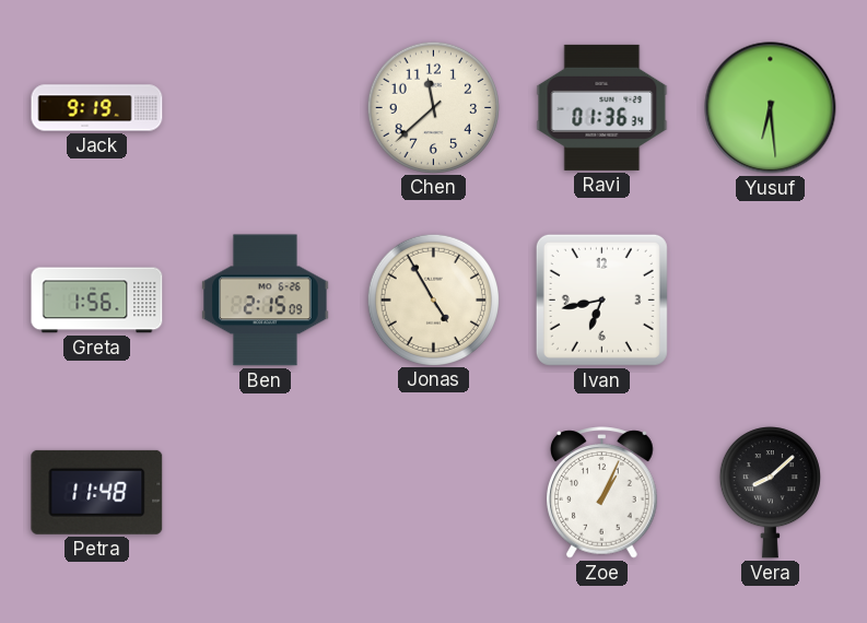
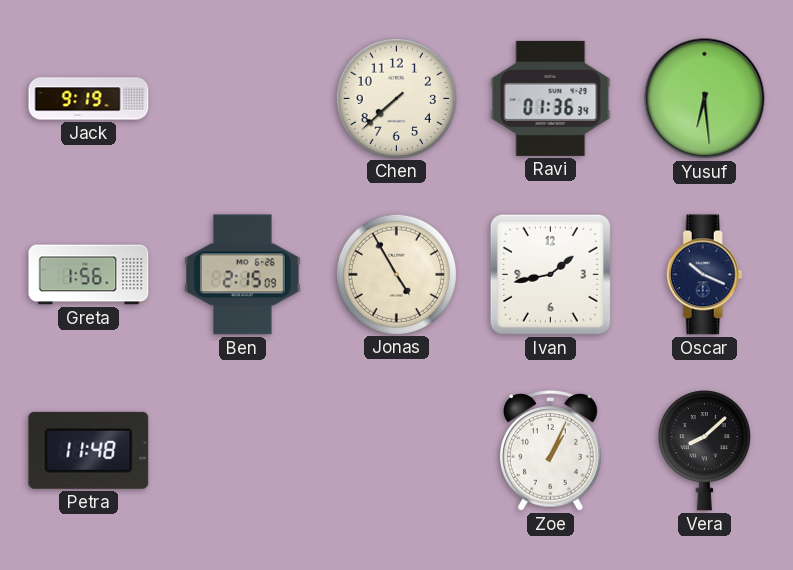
Chen: 11:38 -> 7:38
Ivan: 6:43 -> 1:43
Oscar: none -> 10:19
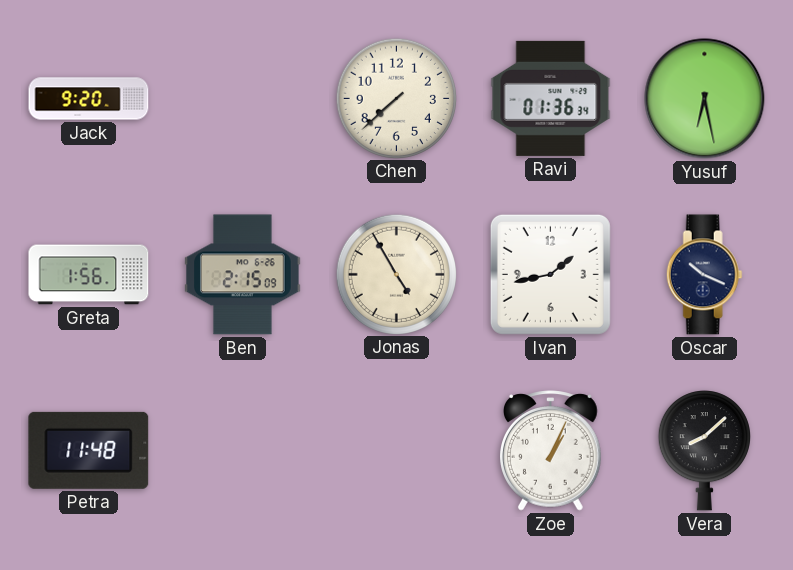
Jack: 9:19 -> 9:20
Yusuf: 6:29 -> 6:28
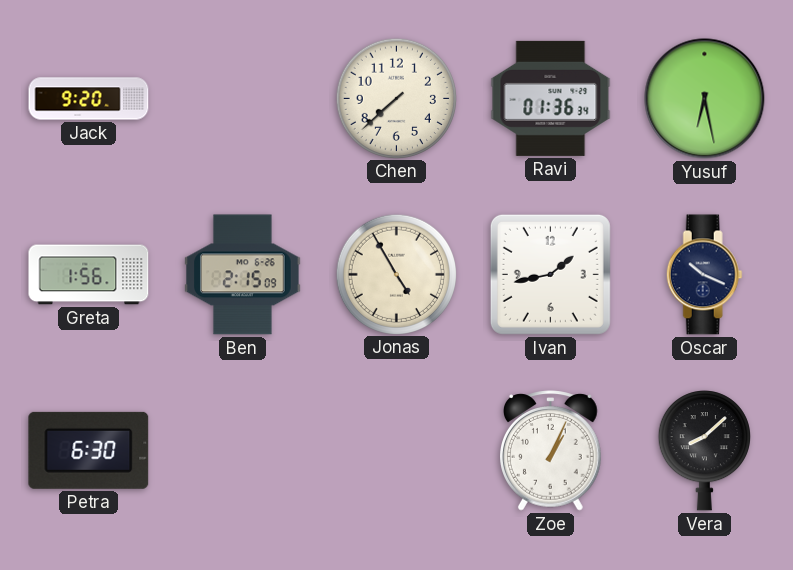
Petra: 11:48 -> 6:30
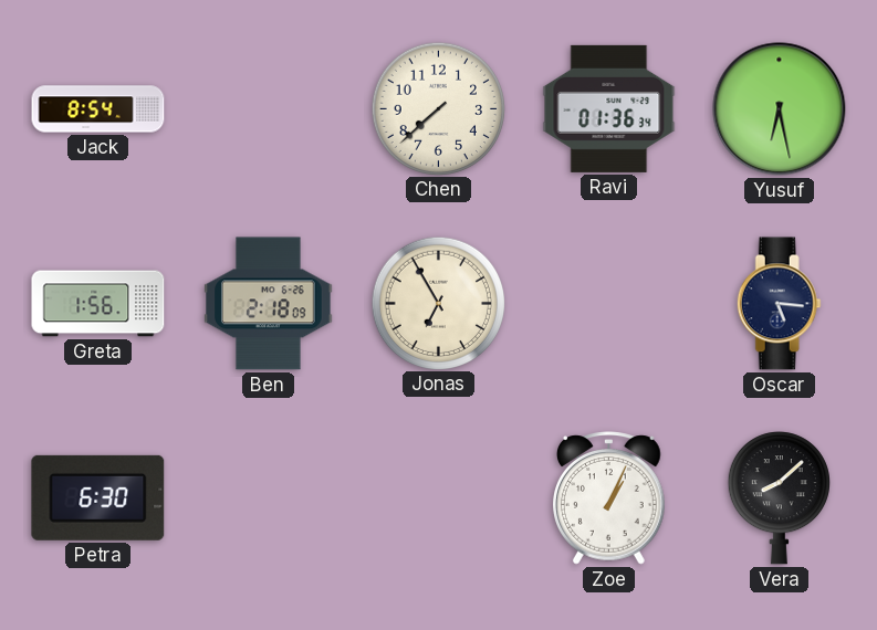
Jack: 9:20 -> 8:54
Ben: 2:15 -> 2:18
Jonas: 4:55 -> 6:55
Ivan: 1:43 -> none
Oscar: 10:19 -> 5:16
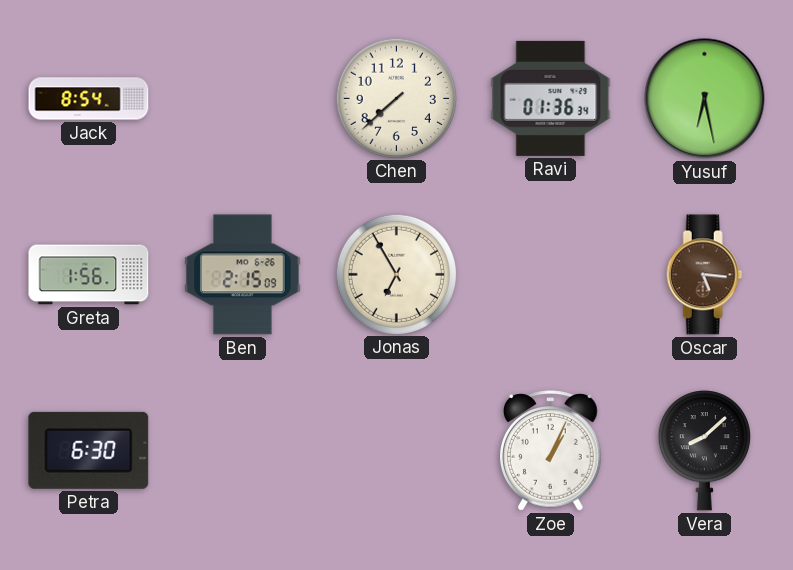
Ben: 2:18 -> 2:15
Oscar dial: navy -> brown
